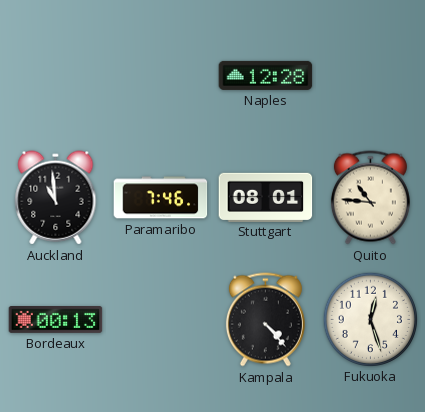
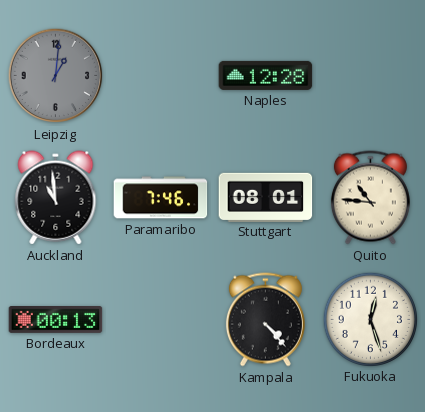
Leipzig: none -> 1:01
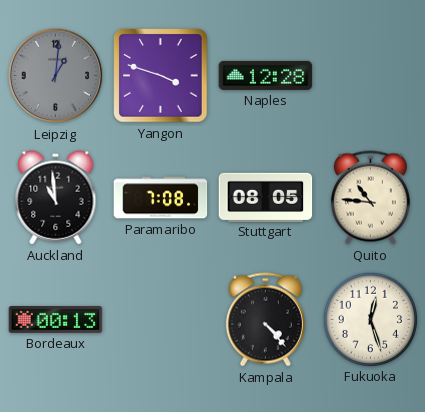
Yangon: none -> 3:48
Paramaribo: 7:46 -> 7:08
Stuttgart: 08:01 -> 08:05
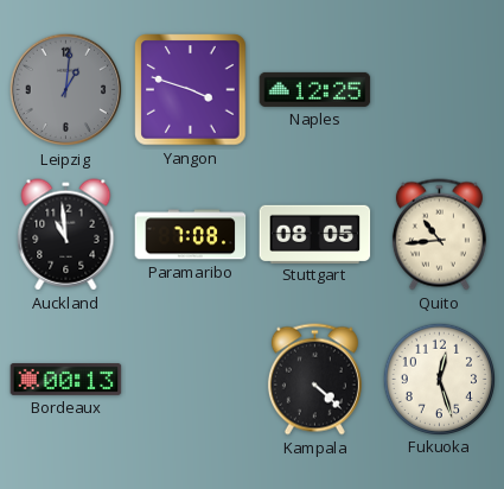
Naples: 12:28 -> 12:25
Quito: 10:46 -> 10:44
Kampala: 4:23 -> 4:22
